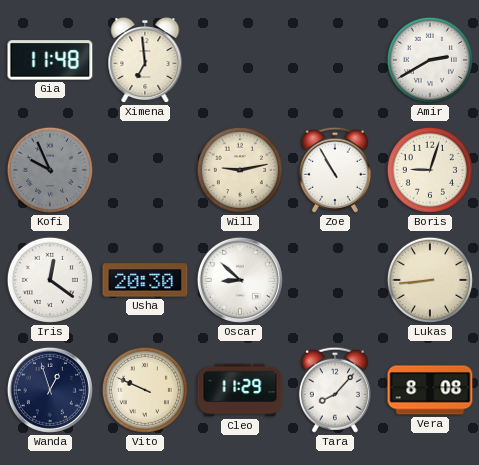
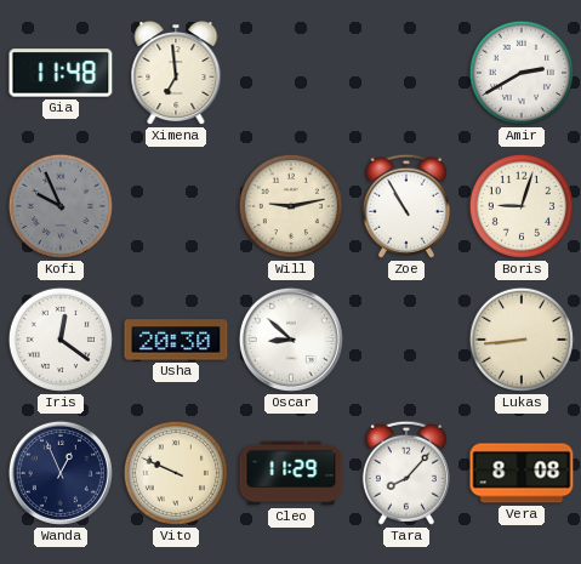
Wanda: 12:57 -> 12:56
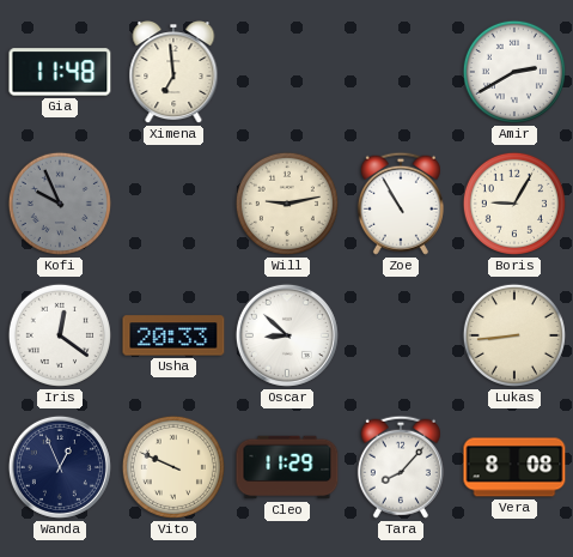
Boris: 9:03 -> 9:05
Usha: 20:30 -> 20:33
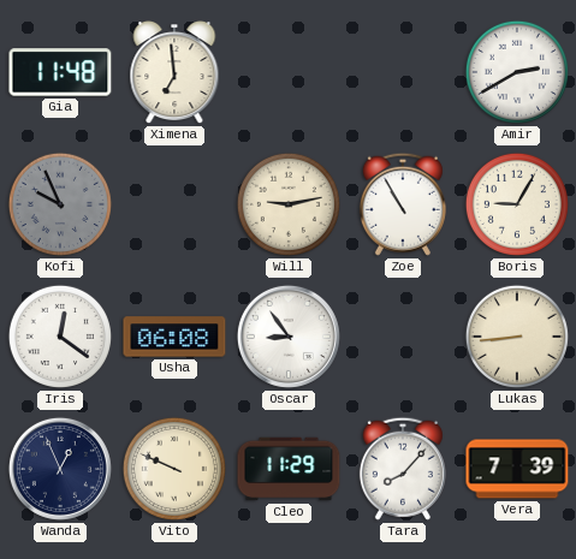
Usha: 20:33 -> 06:08
Oscar: 8:52 -> 8:54
Vera: 8:08 -> 7:39
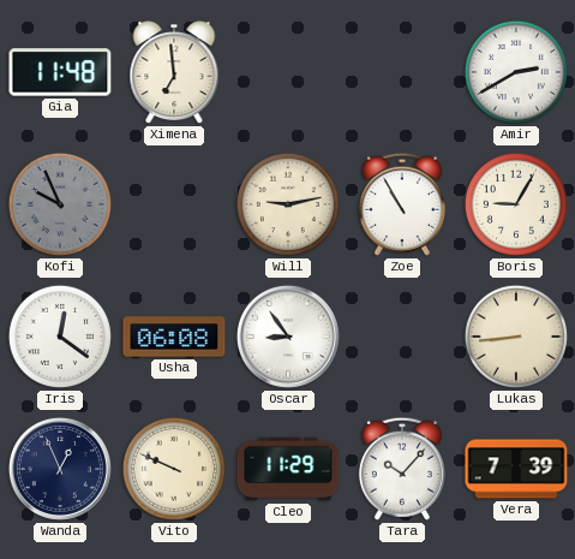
Tara: 8:07 -> 10:07
